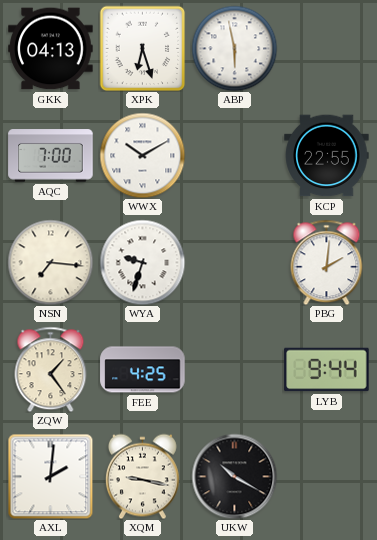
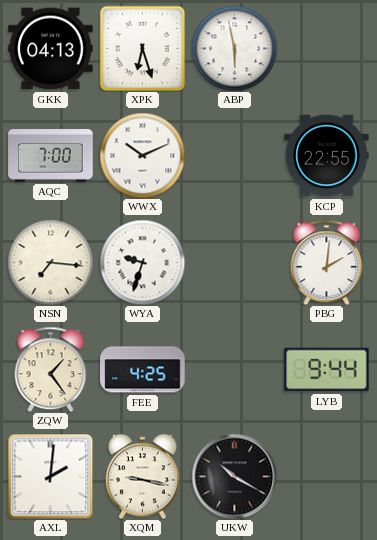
WWX: 10:10 -> 10:11
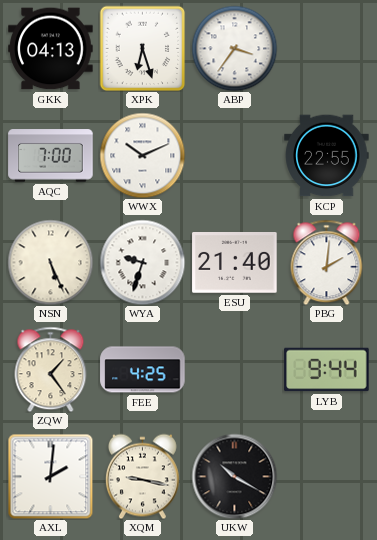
ABP: 5:58 -> 3:36
NSN: 7:16 -> 5:26
ESU: none -> 21:40
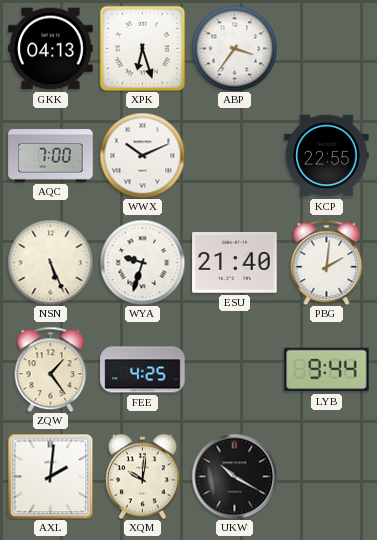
XQM: 9:17 -> 10:01
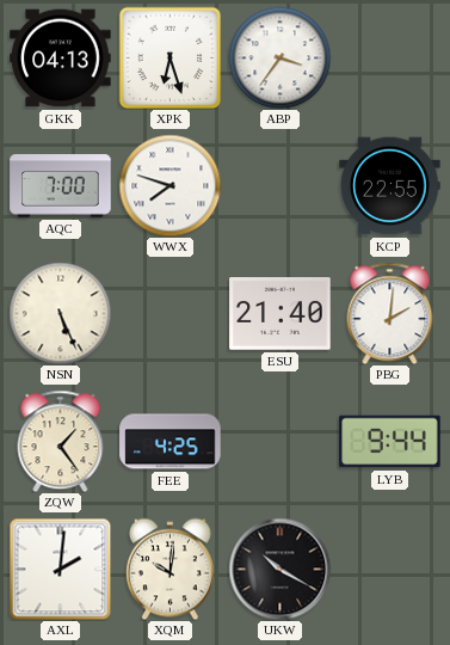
WWX: 10:11 -> 7:48
WYA: 9:33 -> none
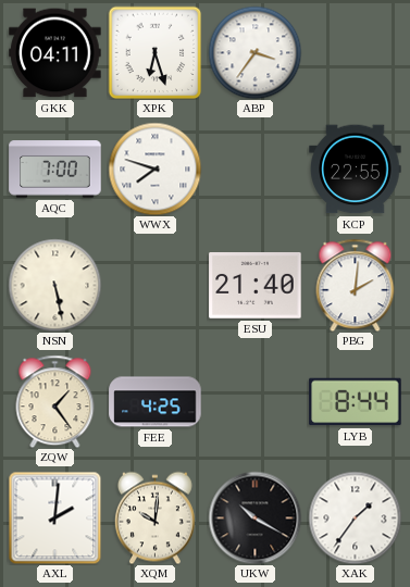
GKK: 04:13 -> 04:11
NSN: 5:26 -> 5:28
LYB: 9:44 -> 8:44
XAK: none -> 1:36
